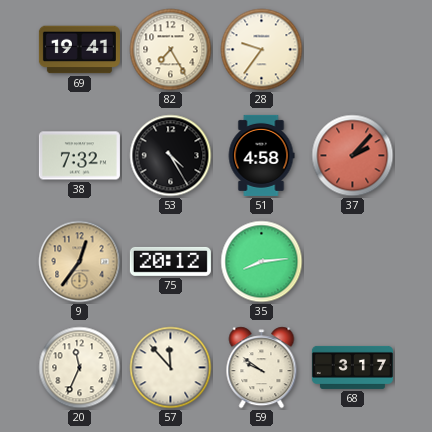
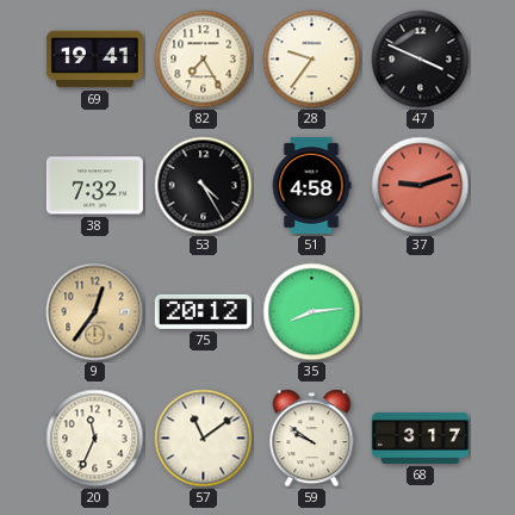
47: none -> 3:49
37: 2:07 -> 9:12
57: 11:53 -> 11:09
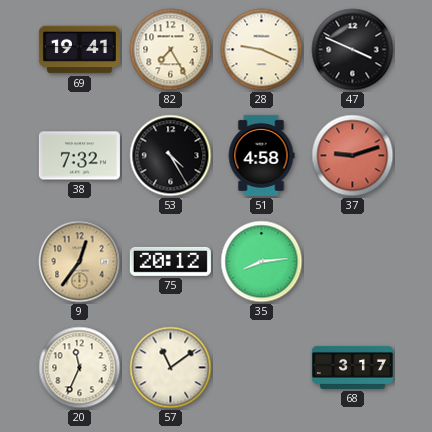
28: 9:36 -> 9:19
59: 9:51 -> none
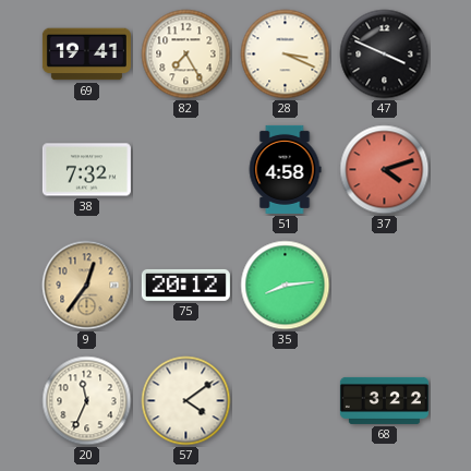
28: 9:19 -> 3:19
53: 4:25 -> none
37: 9:12 -> 4:12
57: 11:09 -> 4:09
68: 3:17 -> 3:22
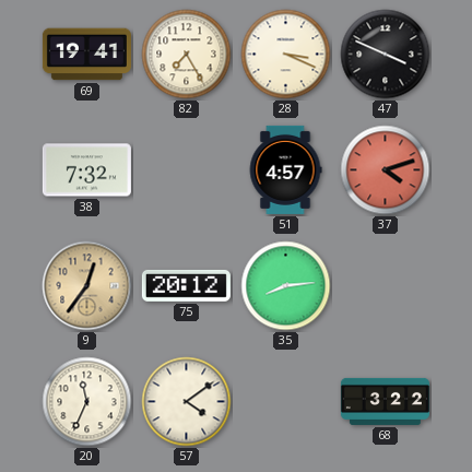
51: 4:58 -> 4:57
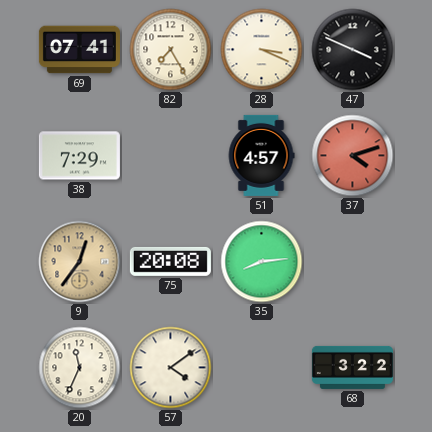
69: 19:41 -> 07:41
38: 7:32 -> 7:29
75: 20:12 -> 20:08
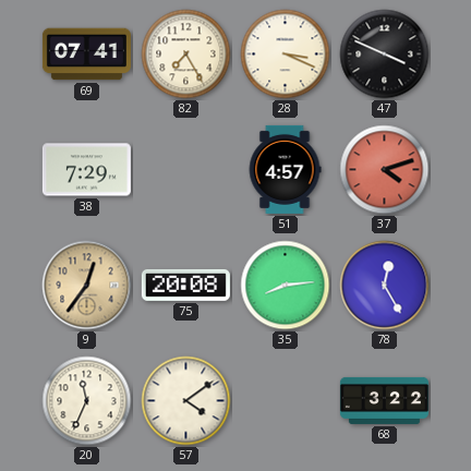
78: none -> 12:25
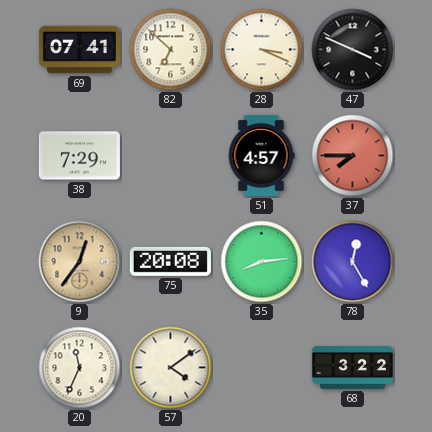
82: 7:25 -> 6:52
37: 4:12 -> 7:45
